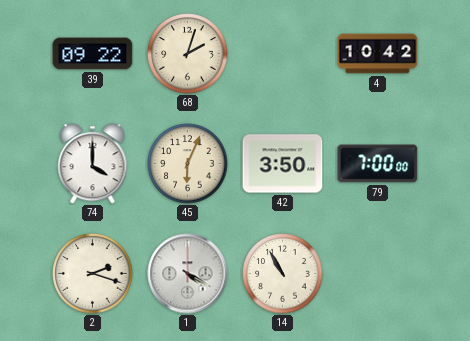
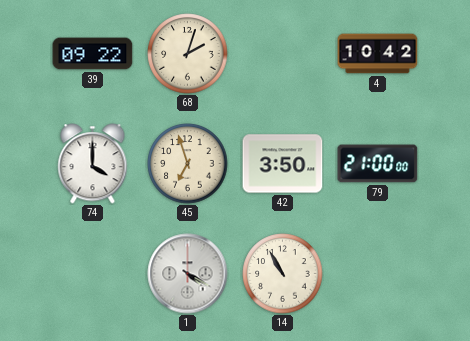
45: 6:04 -> 6:57
79: 7:00 -> 21:00
2: 2:18 -> none
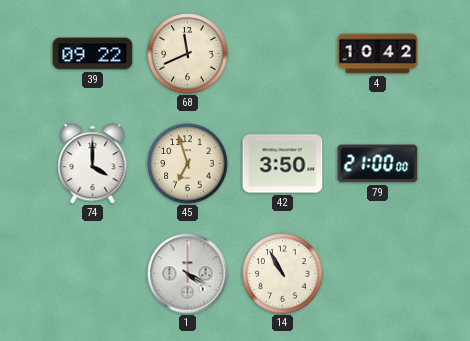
68: 2:03 -> 11:41
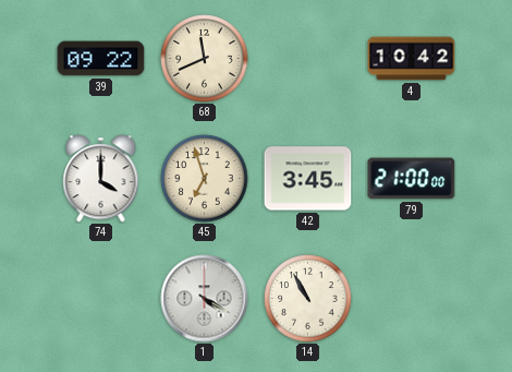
42: 3:50 -> 3:45
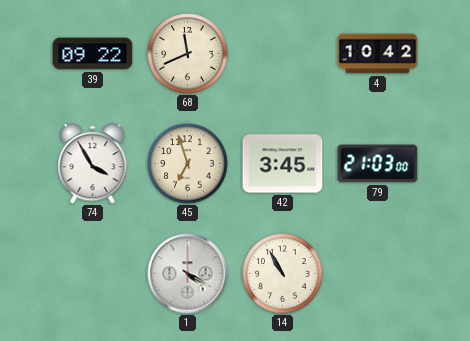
74: 4:00 -> 3:55
79: 21:00 -> 21:03
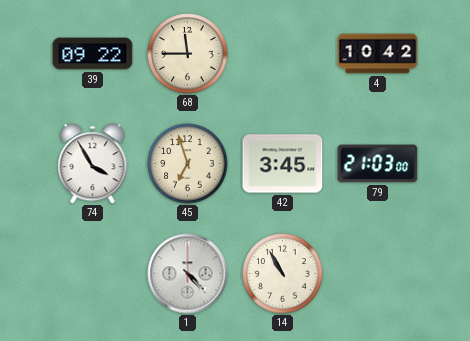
68: 11:41 -> 11:45
1: 4:20 -> 4:23
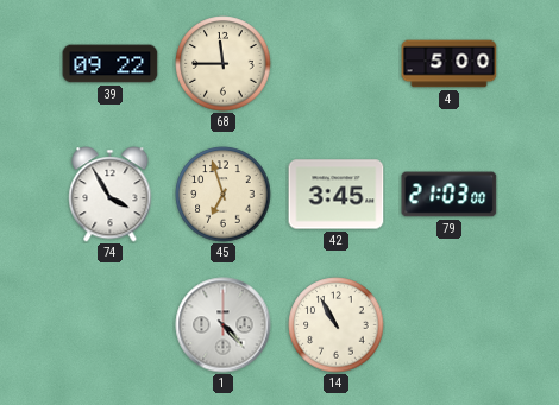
4: 10:42 -> 5:00
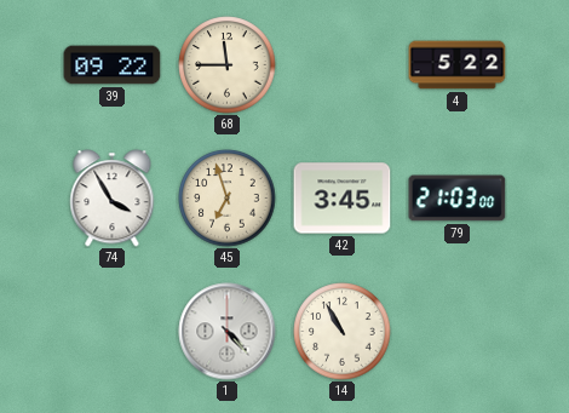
4: 5:00 -> 5:22
